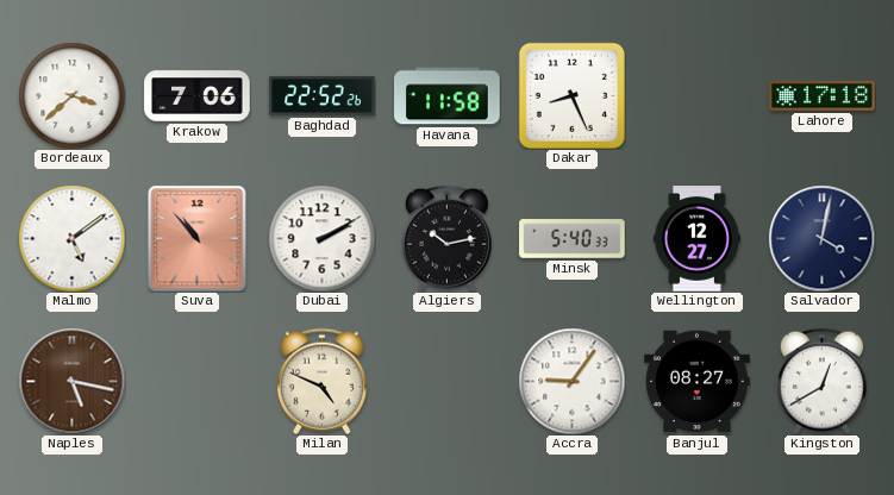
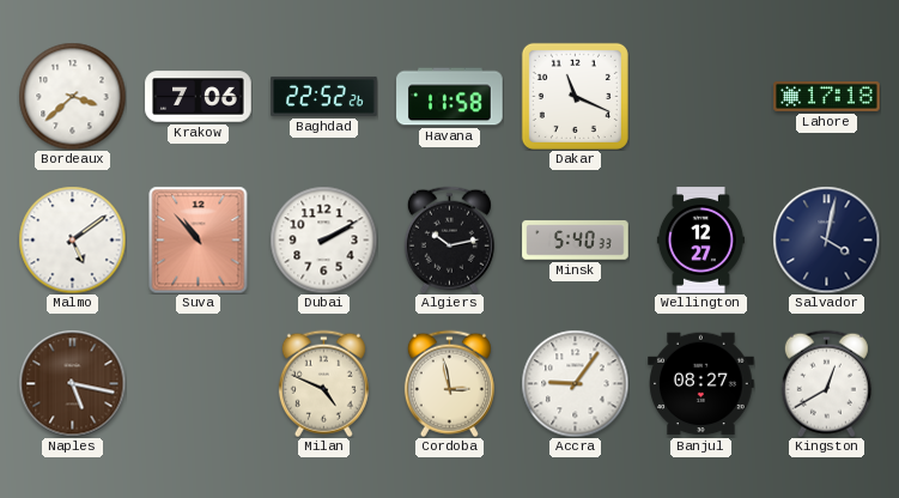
Dakar: 8:26 -> 11:19
Cordoba: none -> 2:58
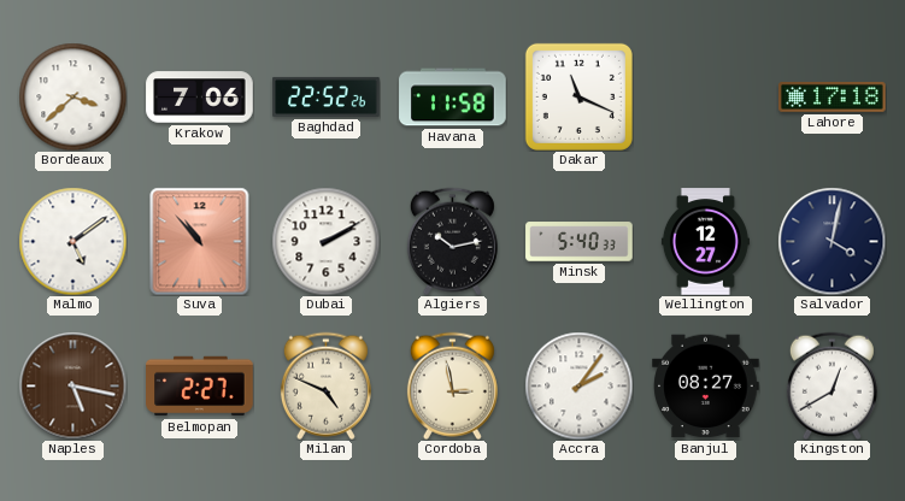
Belmopan: none -> 2:27
Accra: 9:06 -> 2:06
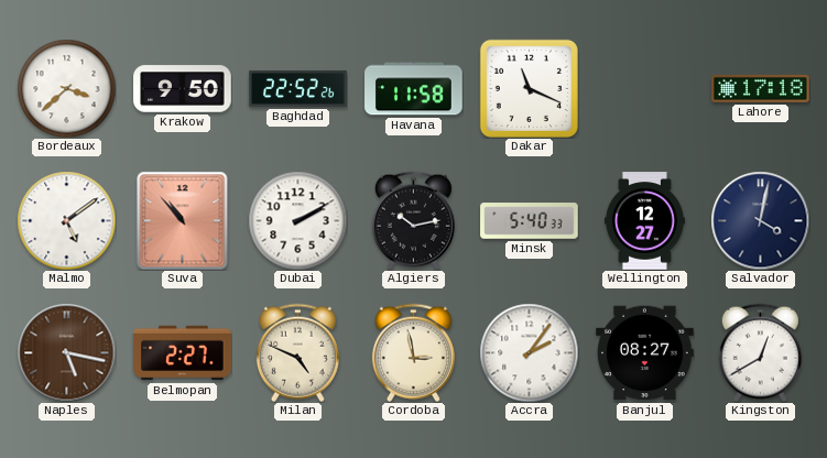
Krakow: 7:06 -> 9:50
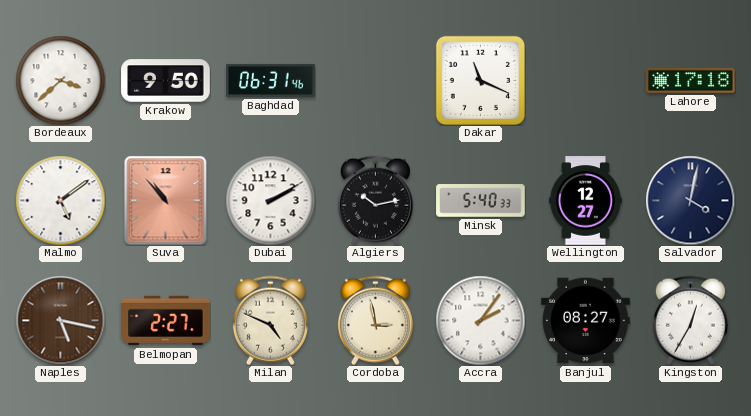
Baghdad: 22:52 -> 06:31
Havana: 11:58 -> none
Kingston: 12:40 -> 12:35
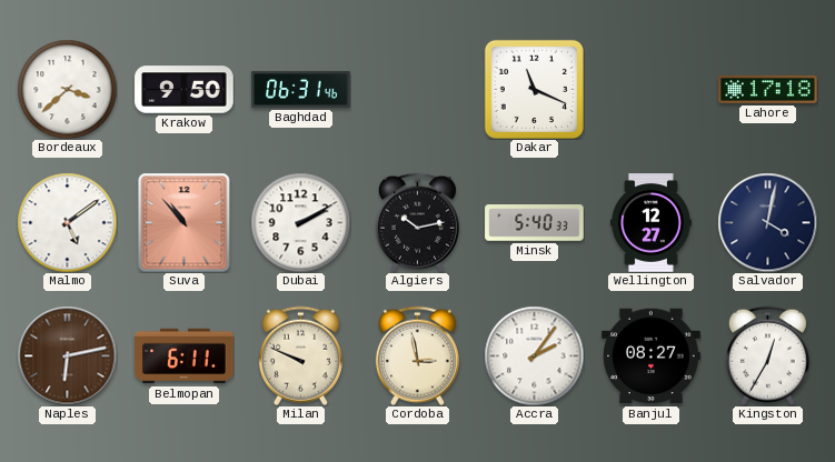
Naples: 5:17 -> 6:13
Belmopan: 2:27 -> 6:11
Milan: 4:49 -> 9:49
